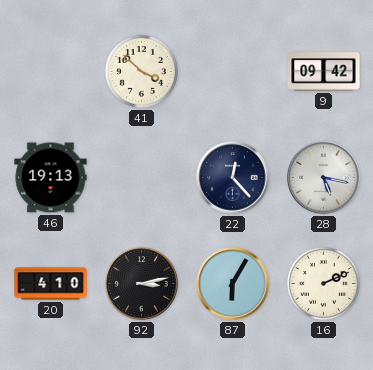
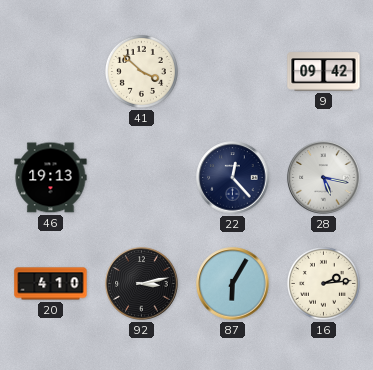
16: 2:11 -> 2:14
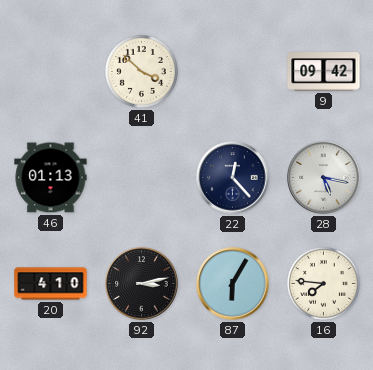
46: 19:13 -> 01:13
16: 2:14 -> 7:46
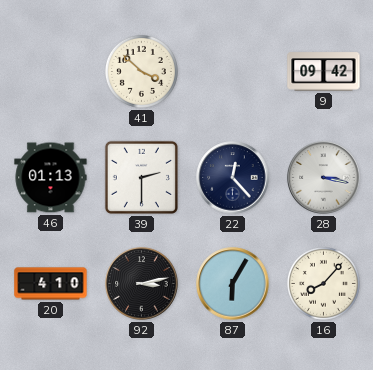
39: none -> 2:30
28: 5:17 -> 3:17
16: 7:46 -> 8:07
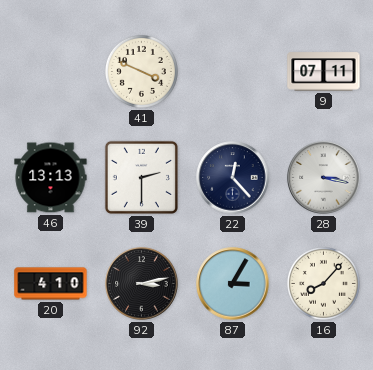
41: 3:52 -> 3:49
9: 09:42 -> 07:11
46: 01:13 -> 13:13
87: 6:05 -> 3:05
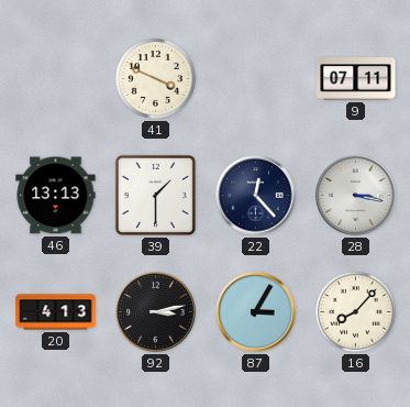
39: 2:30 -> 1:30
20: 4:10 -> 4:13
